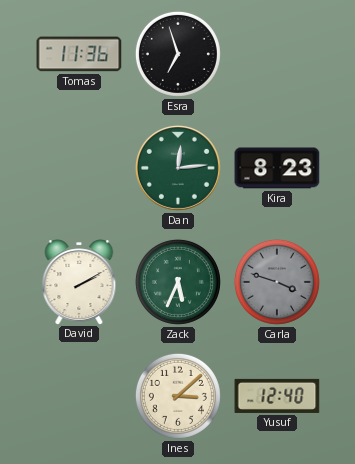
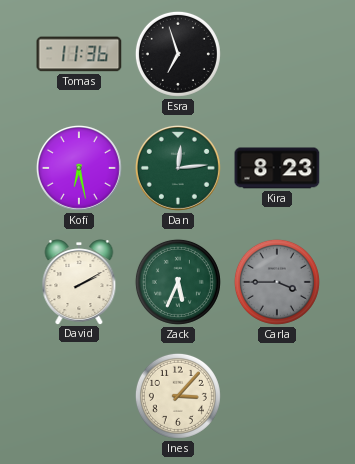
Kofi: none -> 6:28
Carla: 3:48 -> 3:45
Ines: 3:08 -> 3:07
Yusuf: 12:40 -> none
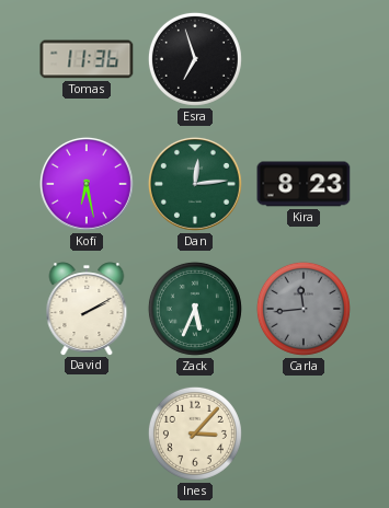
Carla: 3:45 -> 11:44
